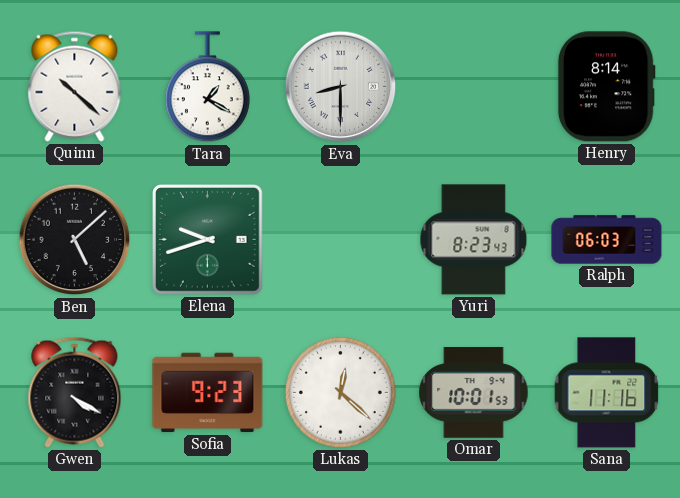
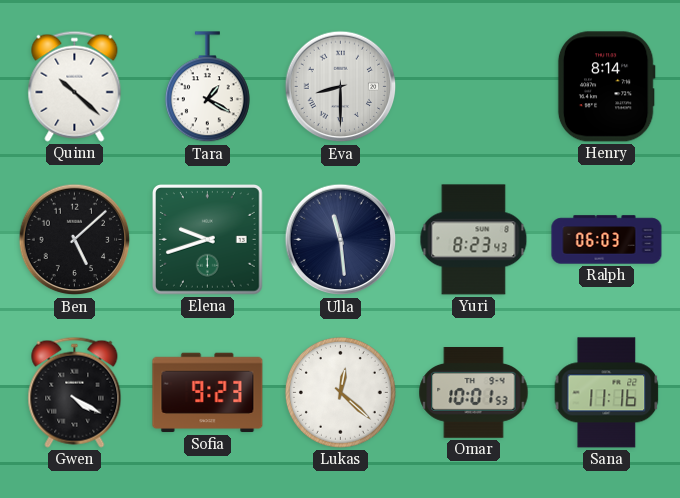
Ulla: none -> 11:29
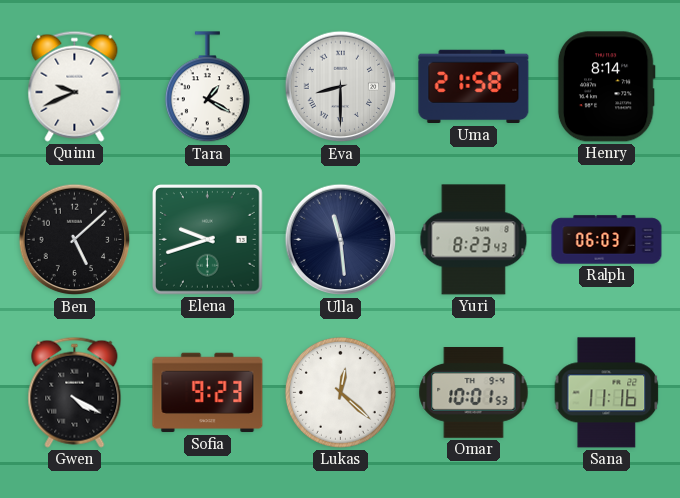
Quinn: 10:22 -> 9:41
Uma: none -> 21:58
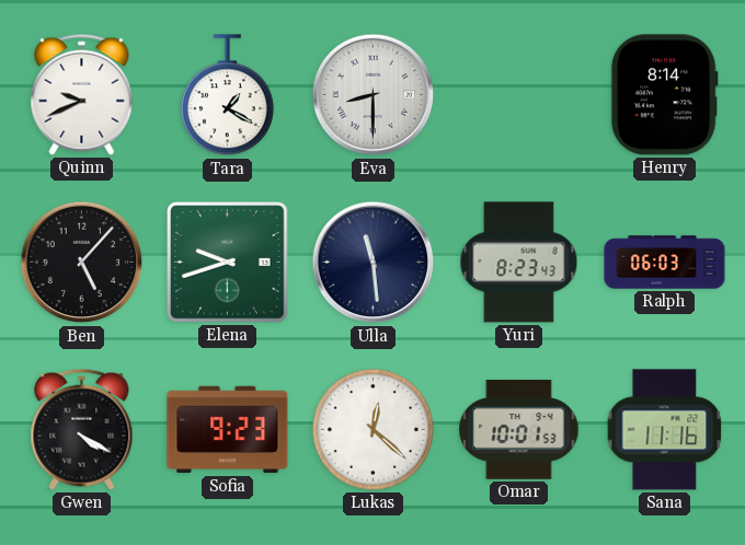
Uma: 21:58 -> none
Ben: 5:08 -> 5:07
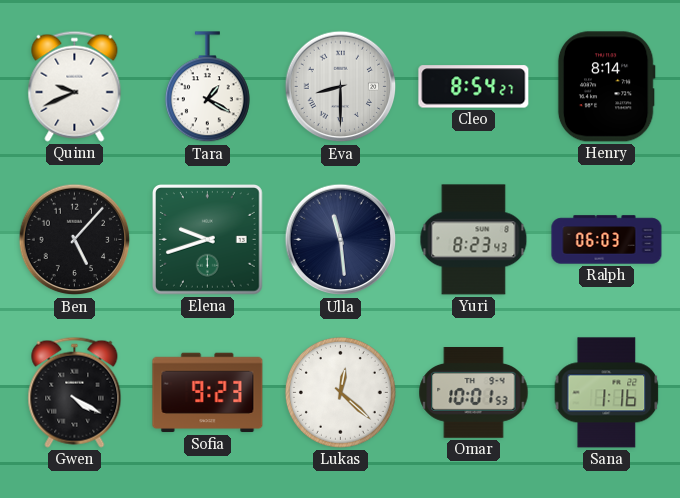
Cleo: none -> 8:54
Sana: 11:16 -> 1:16
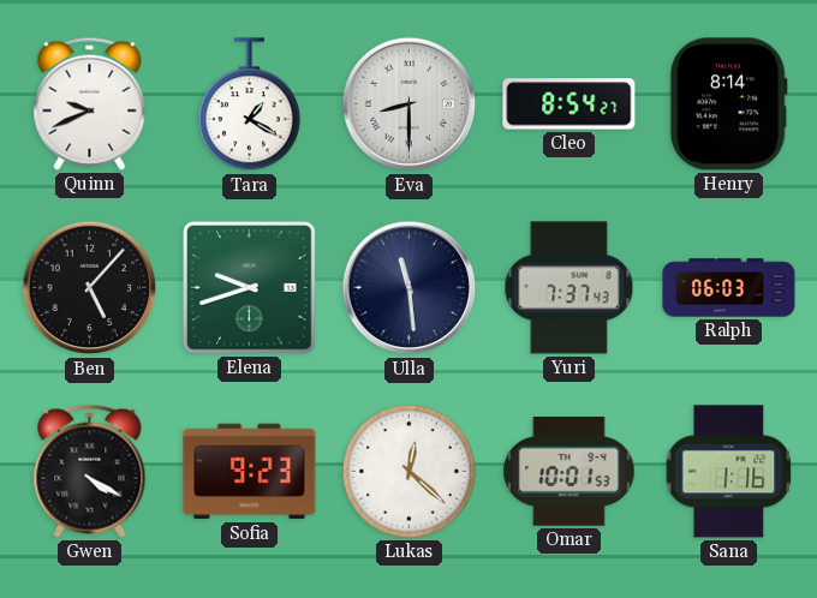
Yuri: 8:23 -> 7:37
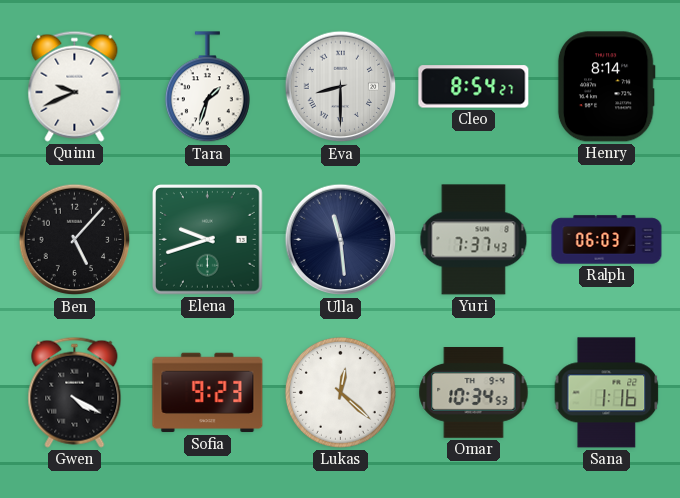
Tara: 1:20 -> 1:33
Omar: 10:01 -> 10:34
